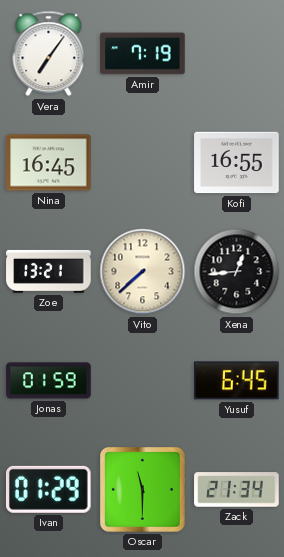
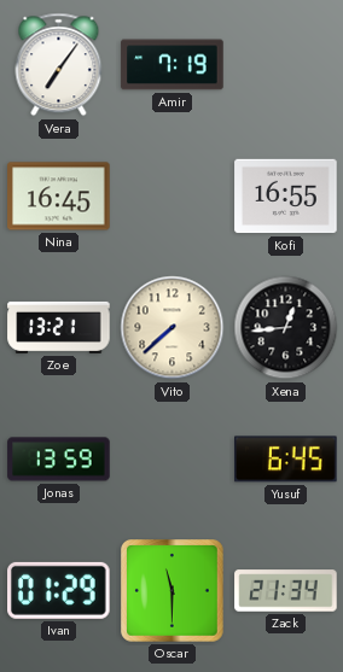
Jonas: 01:59 -> 13:59
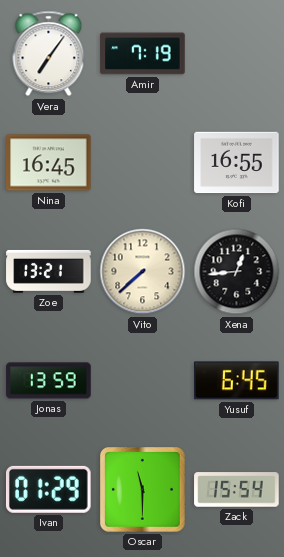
Zack: 21:34 -> 15:54
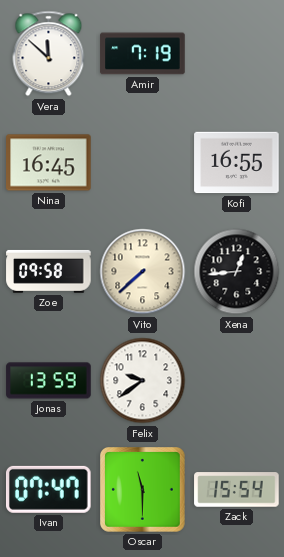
Vera: 7:06 -> 11:52
Zoe: 13:21 -> 09:58
Felix: none -> 9:39
Yusuf: 6:45 -> none
Ivan: 01:29 -> 07:47
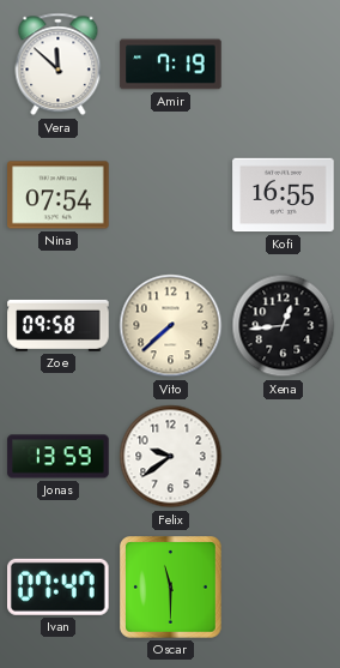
Nina: 16:45 -> 07:54
Zack: 15:54 -> none
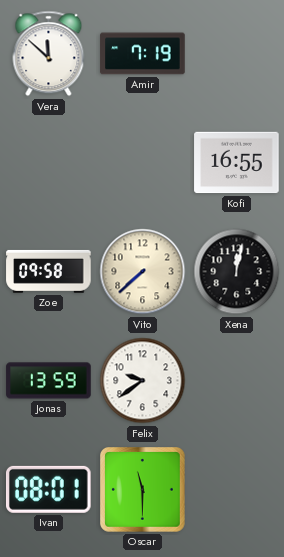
Nina: 07:54 -> none
Xena: 12:44 -> 12:02
Ivan: 07:47 -> 08:01
